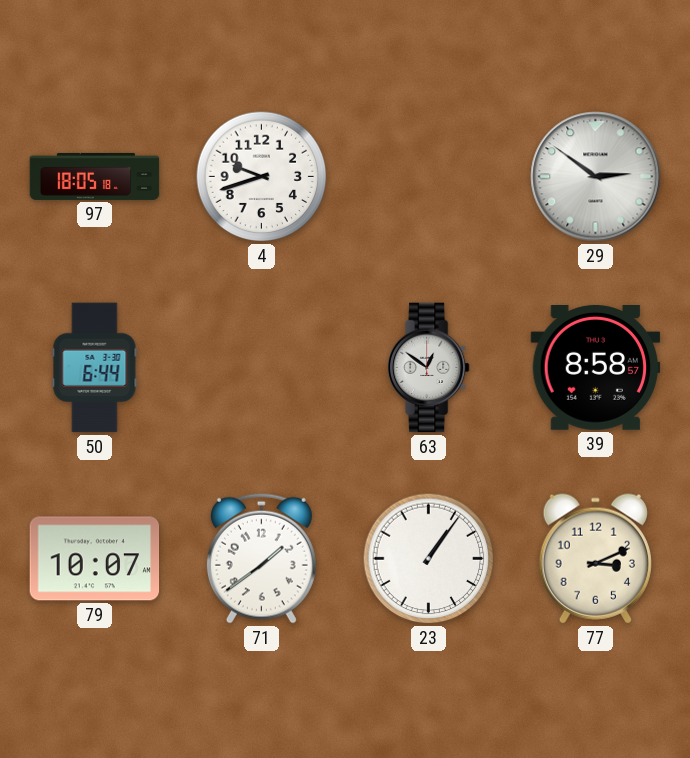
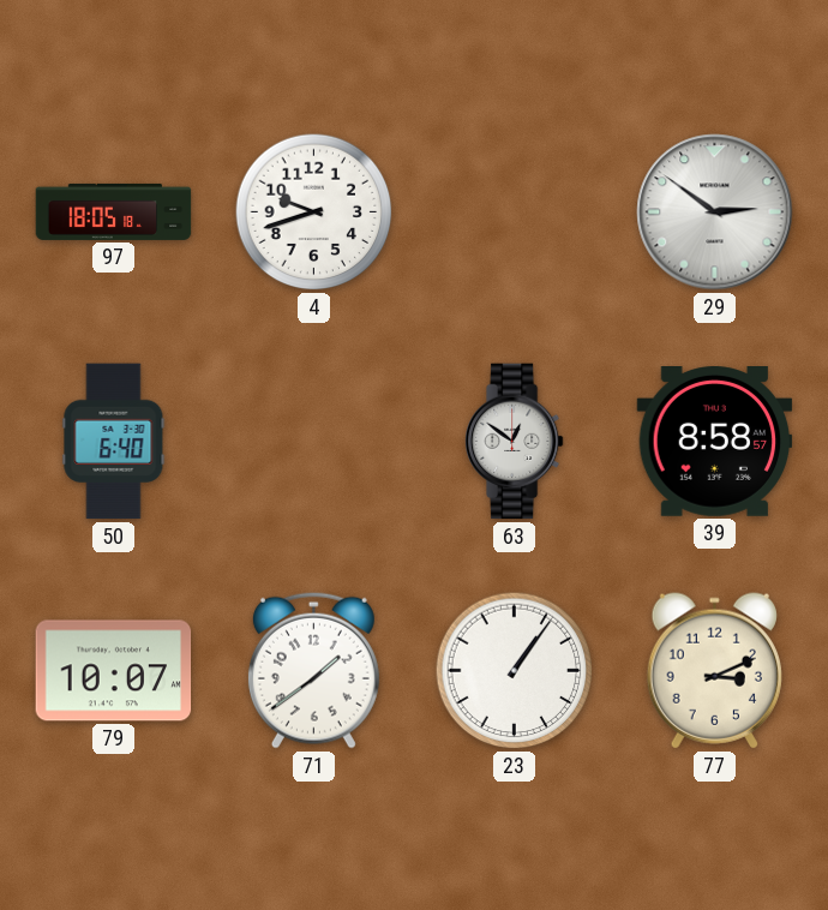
50: 6:44 -> 6:40
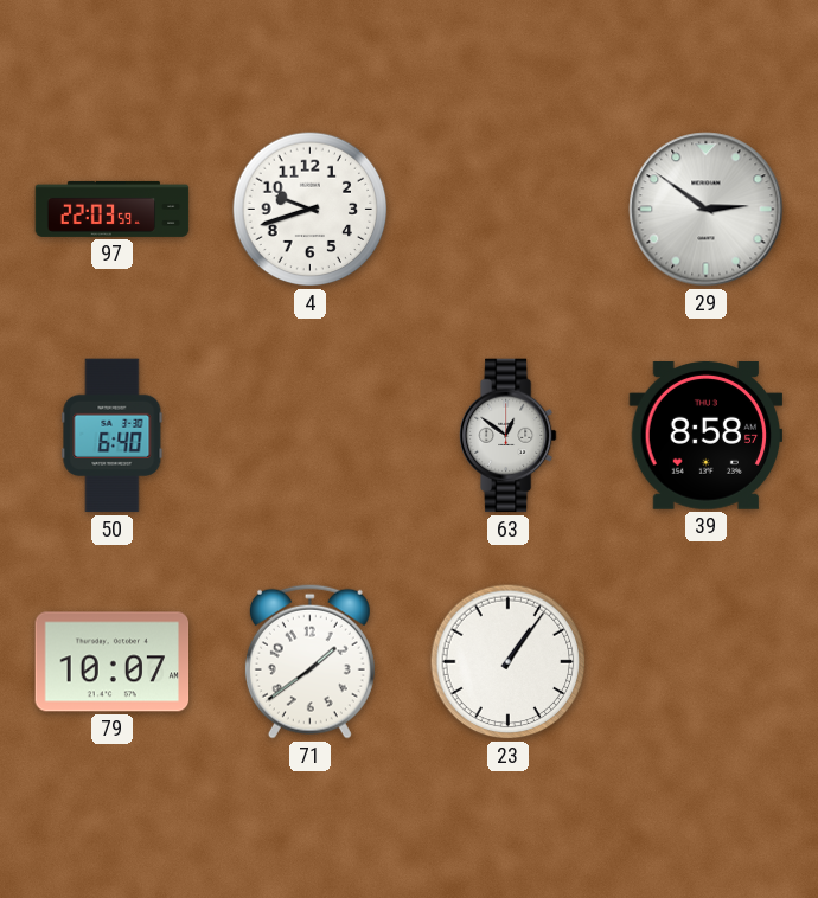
97: 18:05 -> 22:03
77: 3:11 -> none
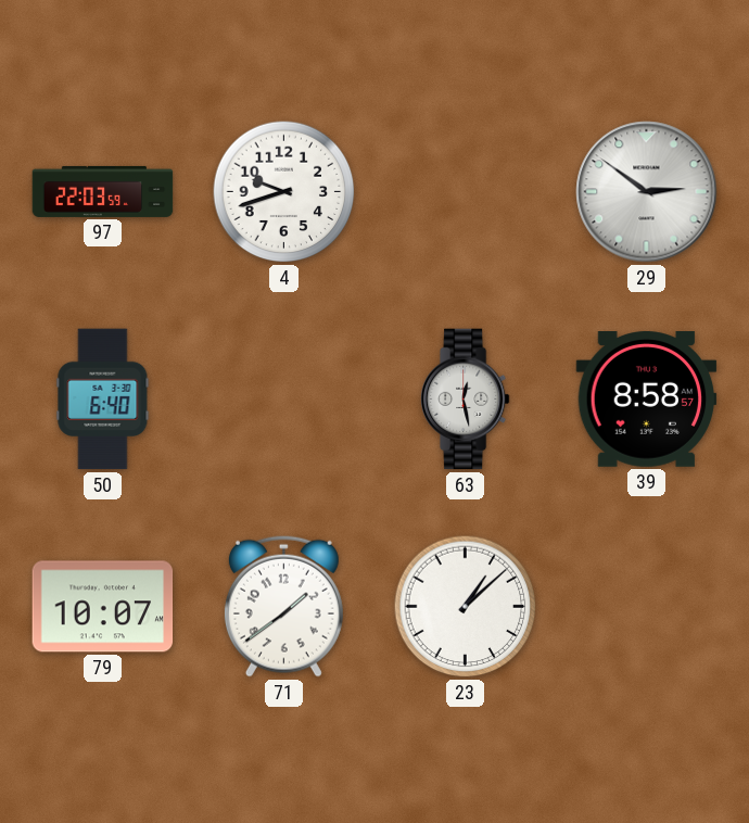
63: 12:51 -> 12:28
23: 1:06 -> 1:08
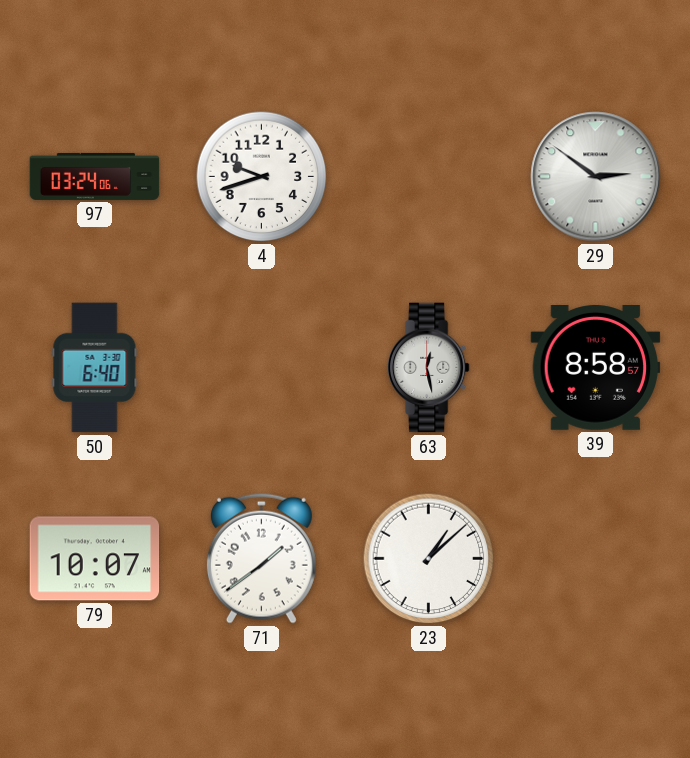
97: 22:03 -> 03:24
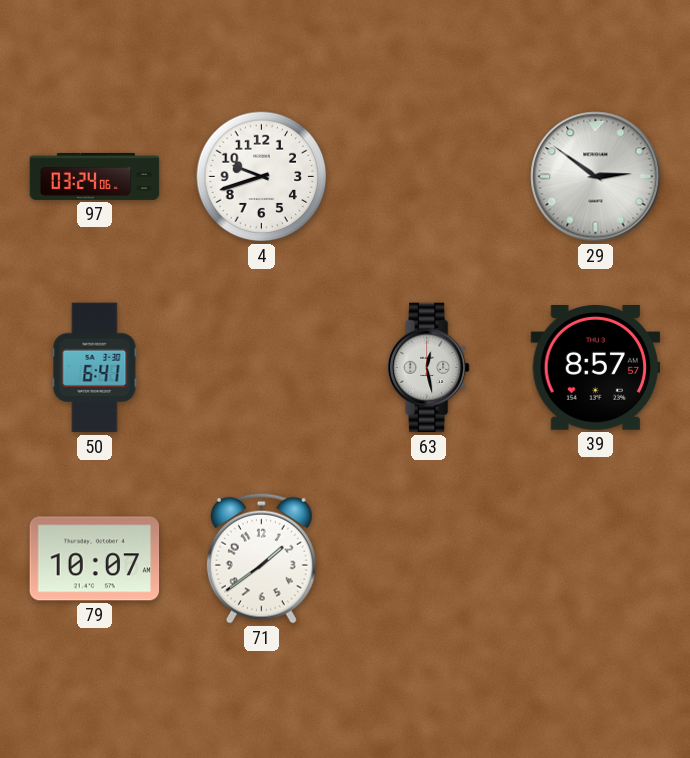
50: 6:40 -> 6:41
39: 8:58 -> 8:57
23: 1:08 -> none
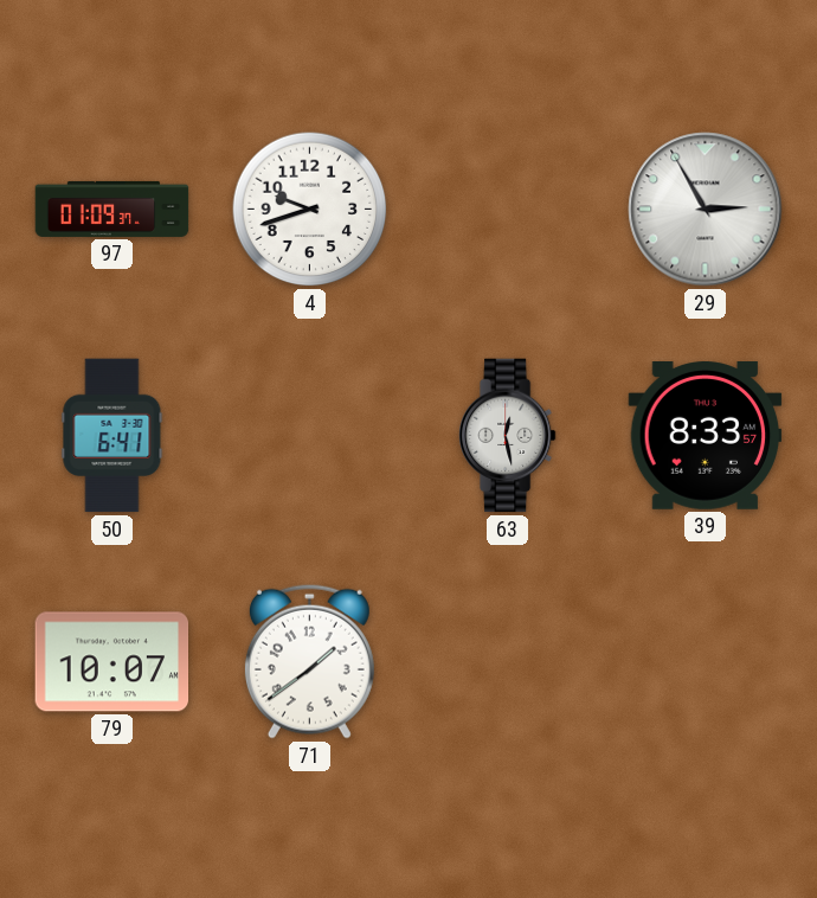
97: 03:24 -> 01:09
29: 2:51 -> 2:55
39: 8:57 -> 8:33
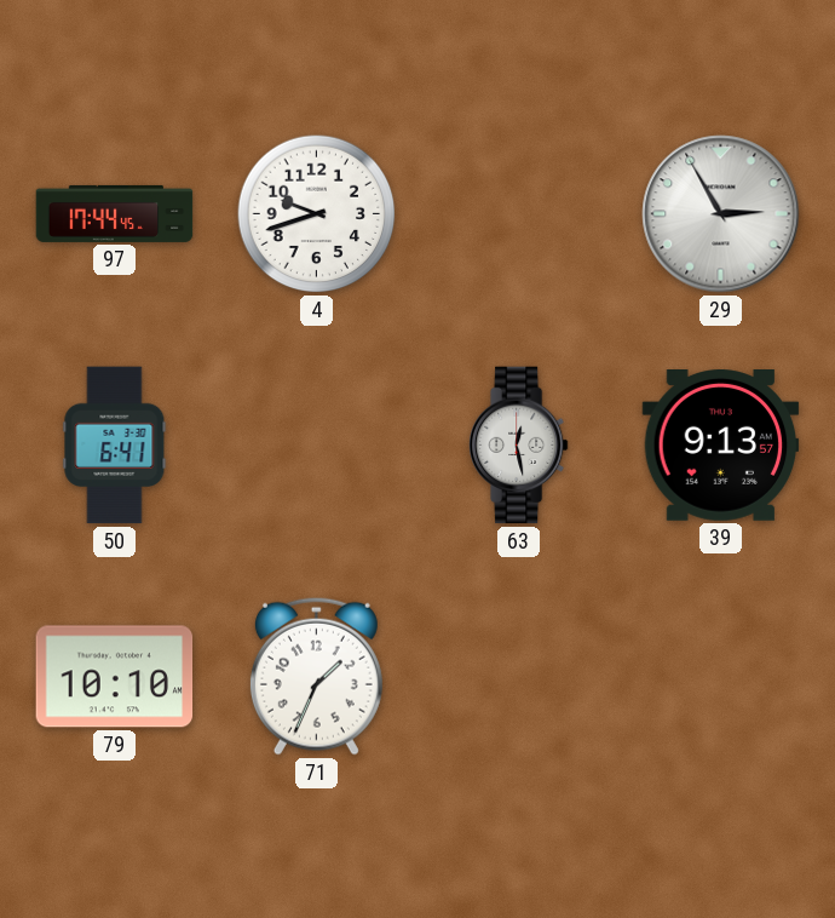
97: 01:09 -> 17:44
39: 8:33 -> 9:13
79: 10:07 -> 10:10
71: 1:39 -> 1:34
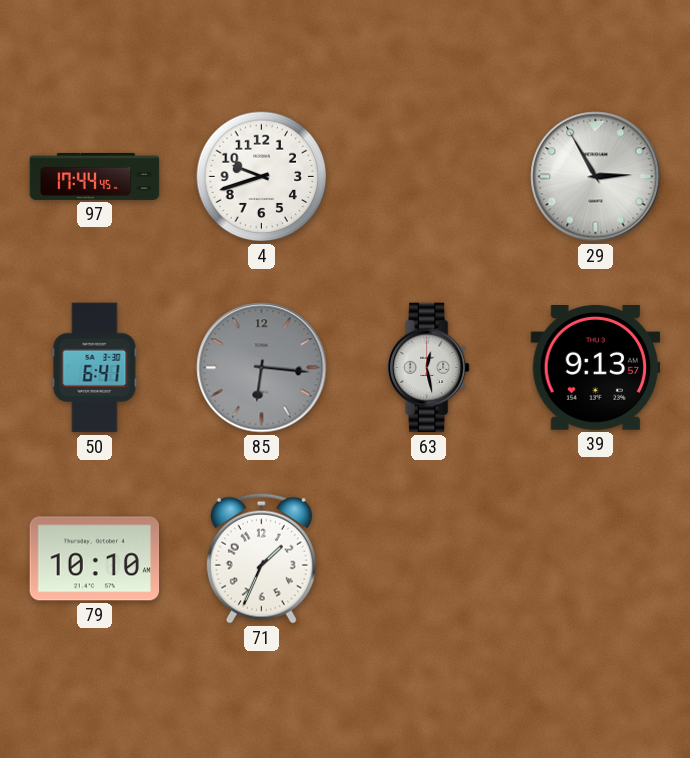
85: none -> 6:16
